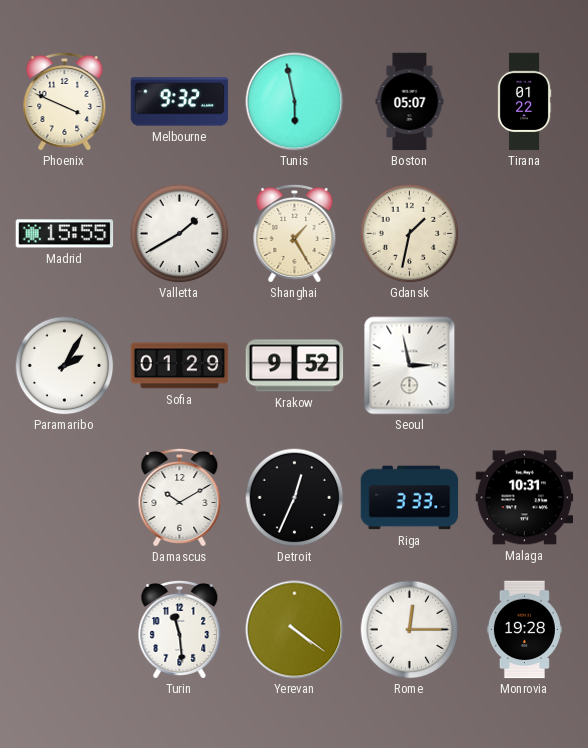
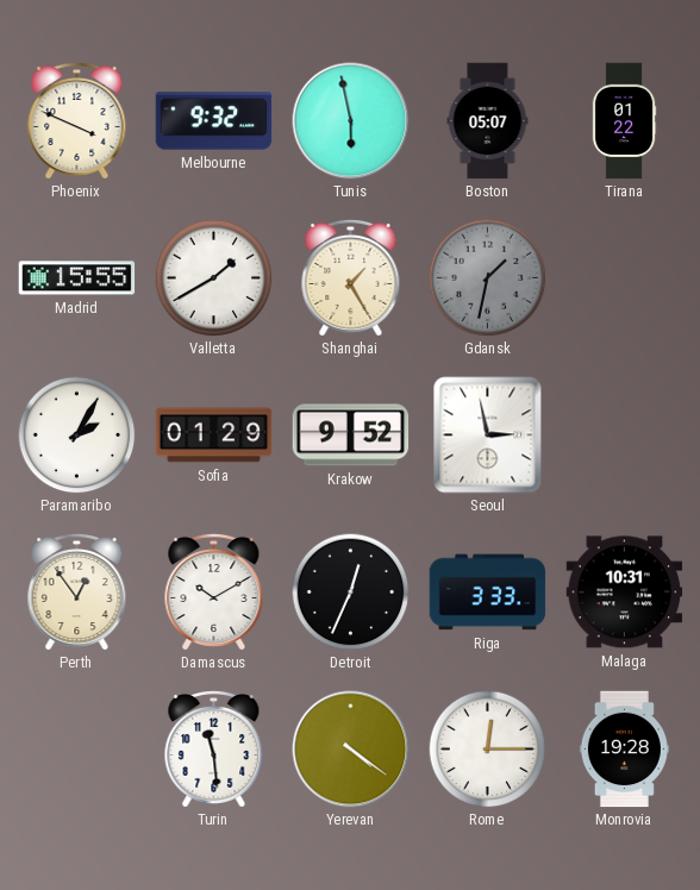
Gdansk dial: cream -> grey
Perth: none -> 12:54
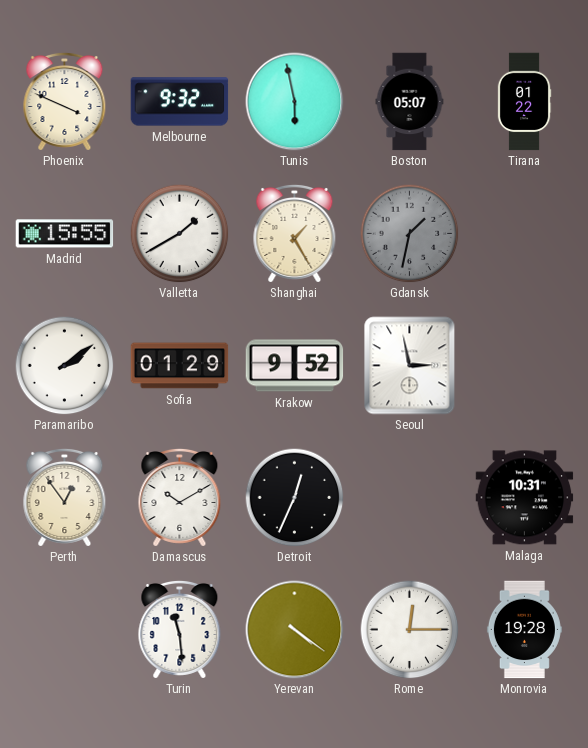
Paramaribo: 2:05 -> 2:09
Riga: 3:33 -> none
